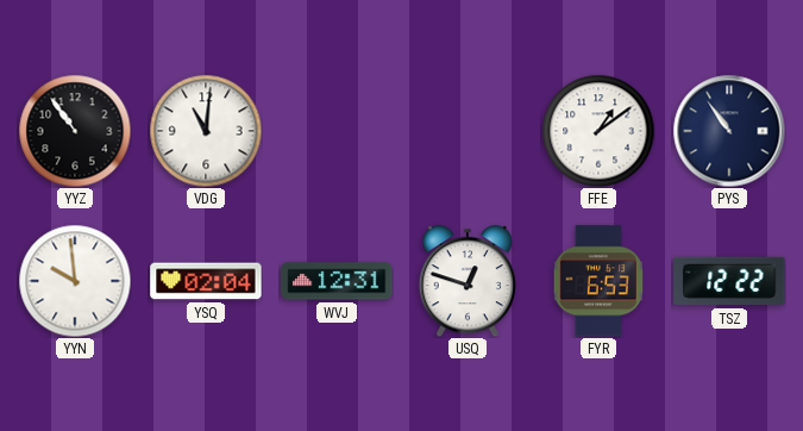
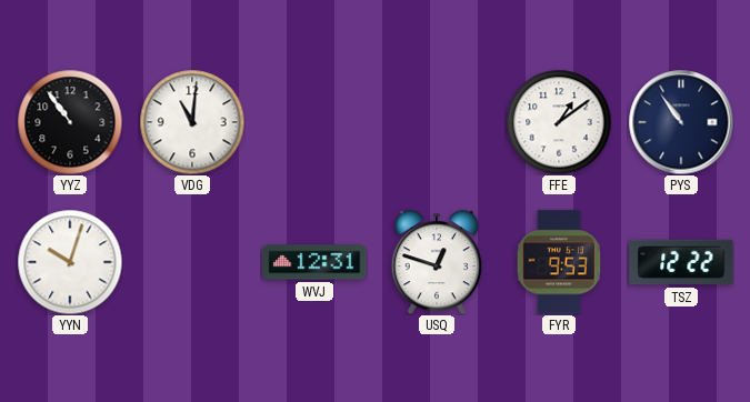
YYN: 9:59 -> 10:03
YSQ: 02:04 -> none
FYR: 6:53 -> 9:53
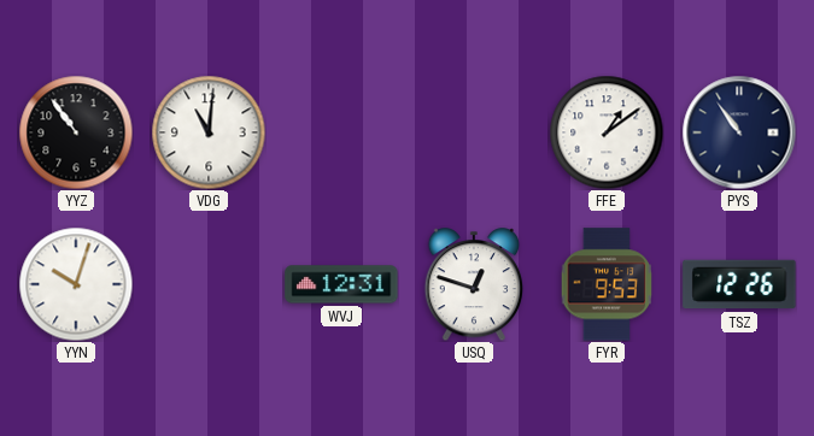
TSZ: 12:22 -> 12:26
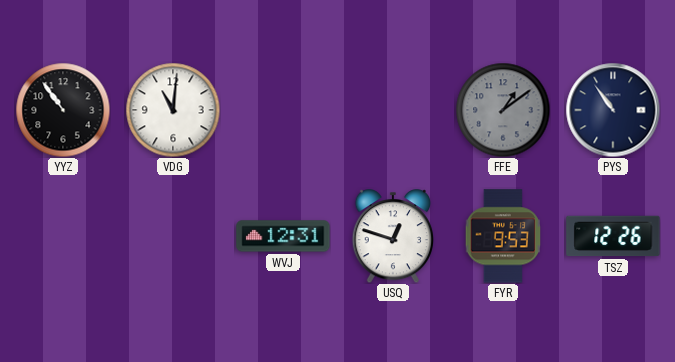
FFE dial: white -> grey
YYN: 10:03 -> none
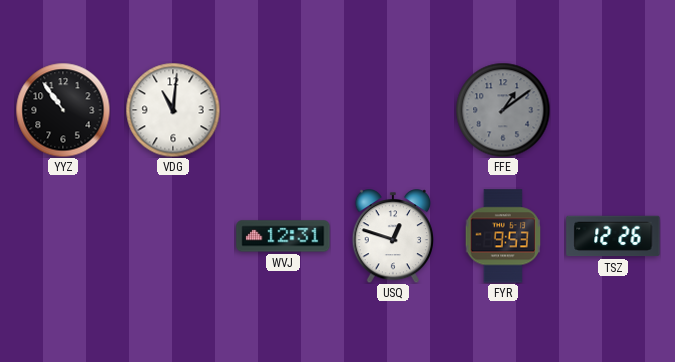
PYS: 10:54 -> none
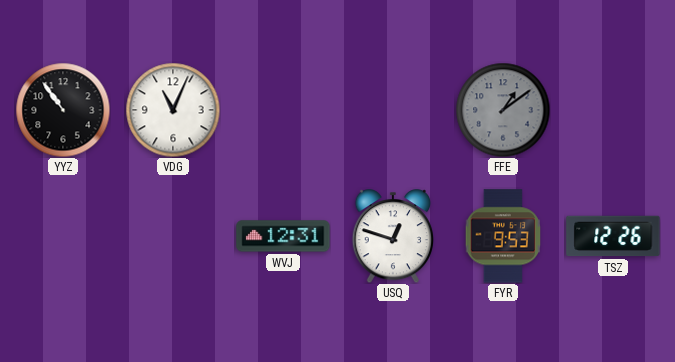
VDG: 11:01 -> 11:04
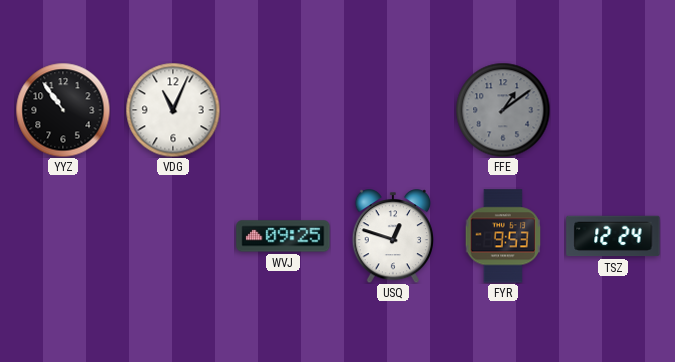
WVJ: 12:31 -> 09:25
TSZ: 12:26 -> 12:24
